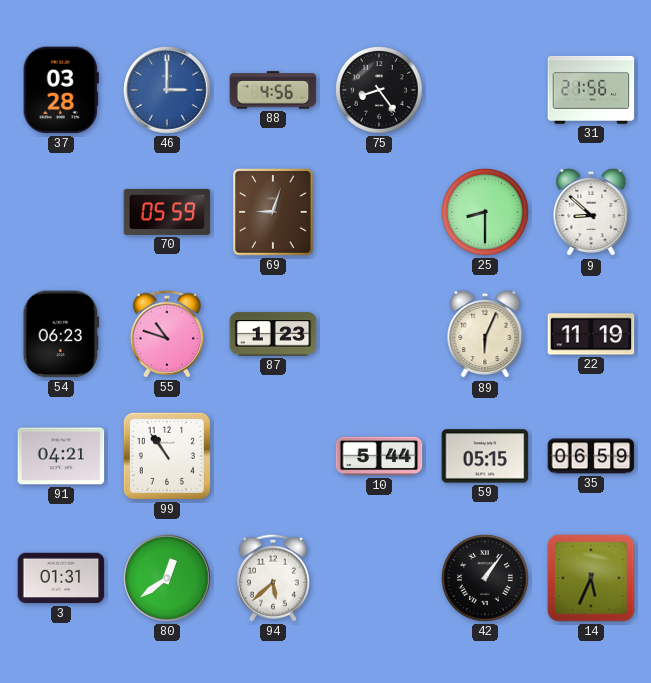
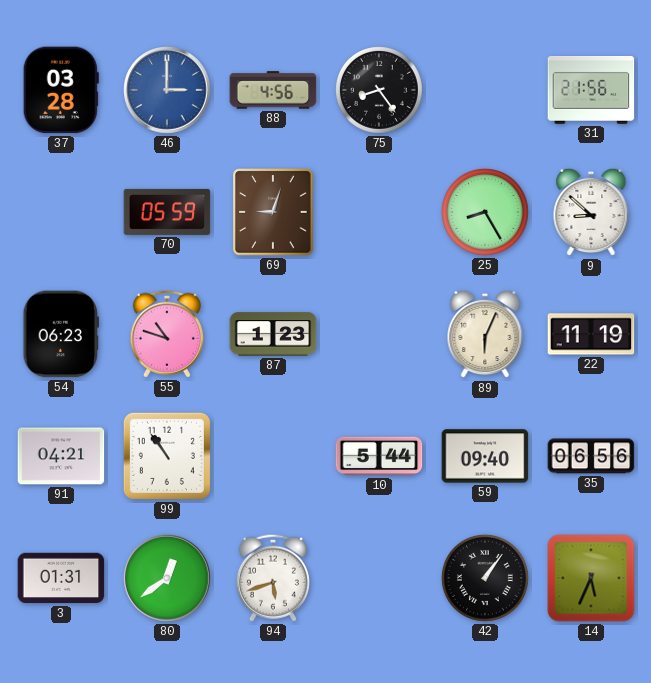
25: 8:30 -> 8:25
59: 05:15 -> 09:40
35: 06:59 -> 06:56
94: 5:38 -> 5:42
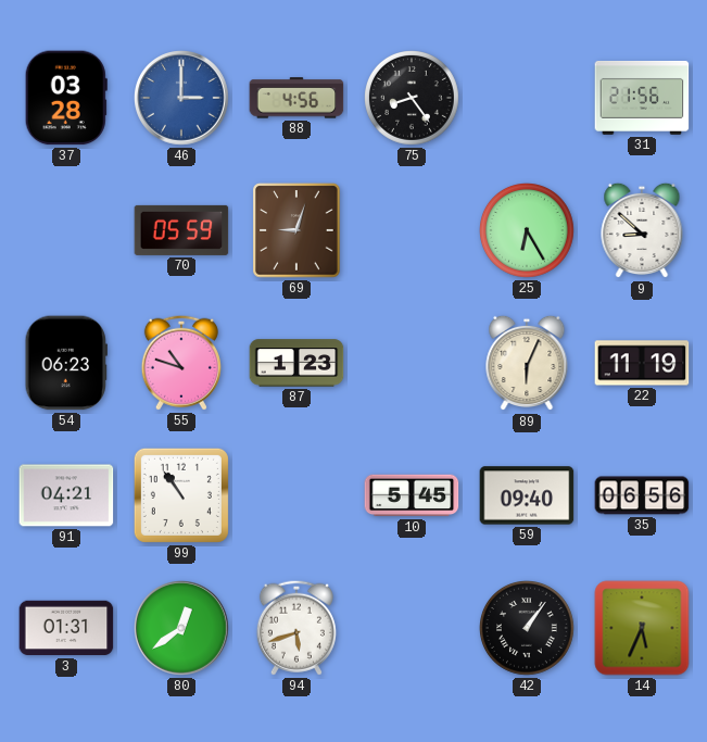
25: 8:25 -> 6:25
10: 5:44 -> 5:45
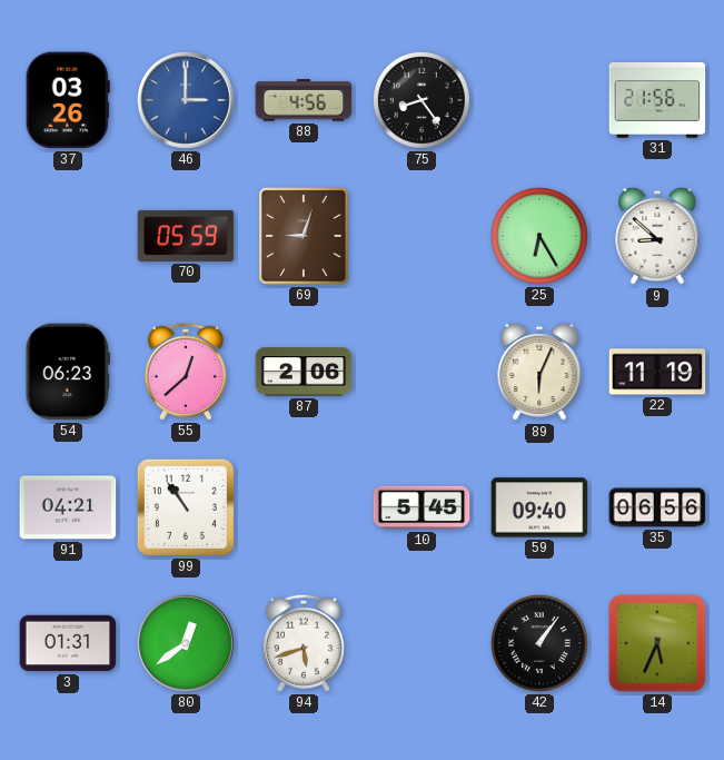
37: 03:28 -> 03:26
55: 10:48 -> 12:38
87: 1:23 -> 2:06
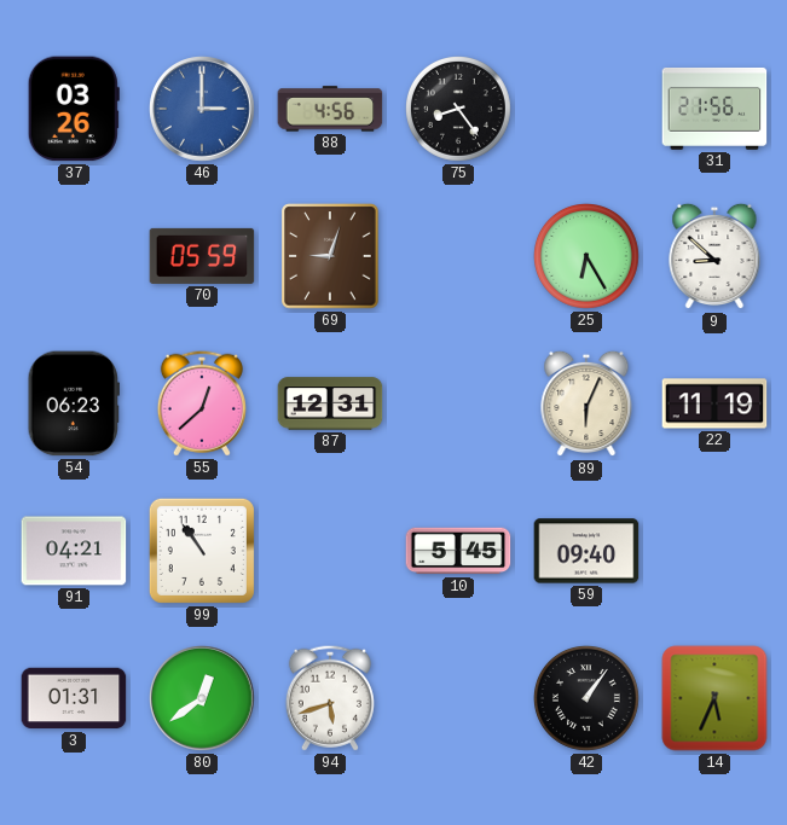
87: 2:06 -> 12:31
35: 06:56 -> none
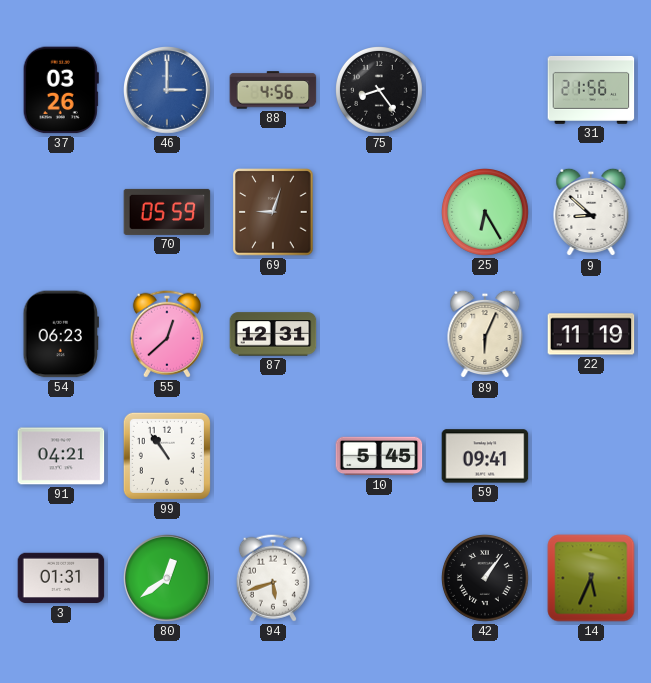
59: 09:40 -> 09:41
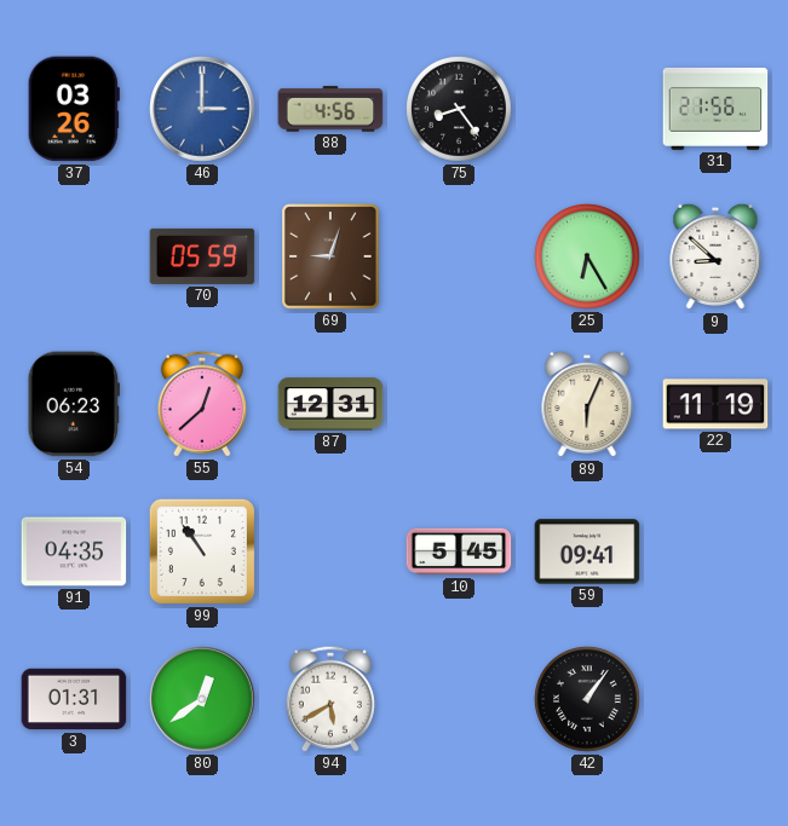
91: 04:21 -> 04:35
94: 5:42 -> 5:40
14: 5:34 -> none
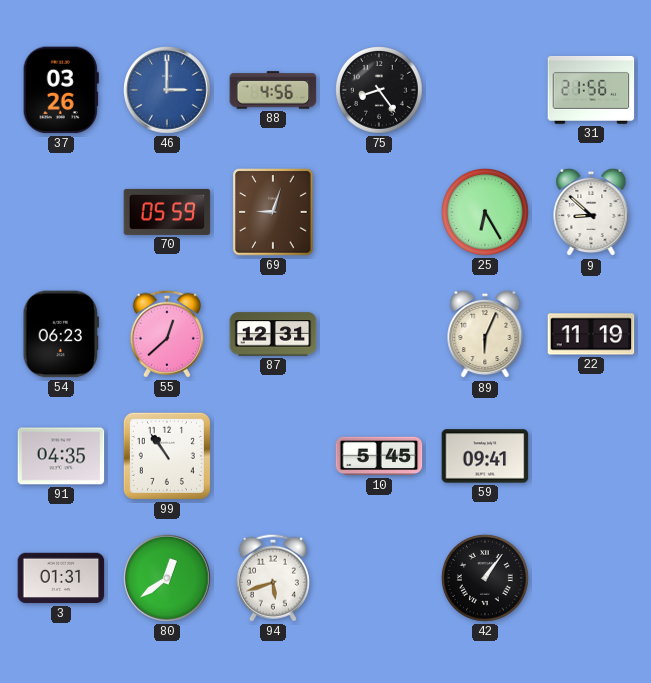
94: 5:40 -> 5:42
